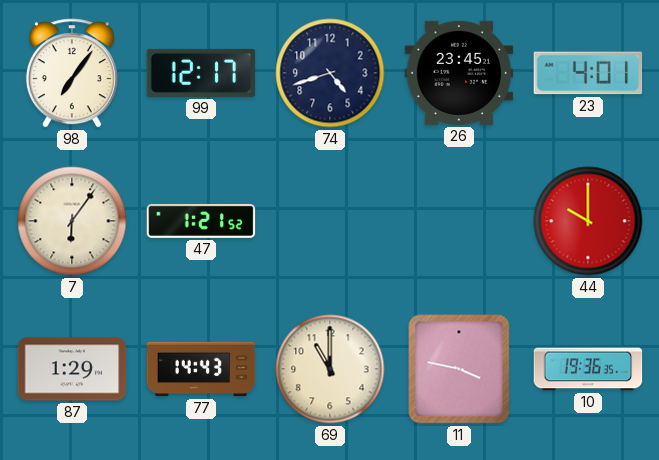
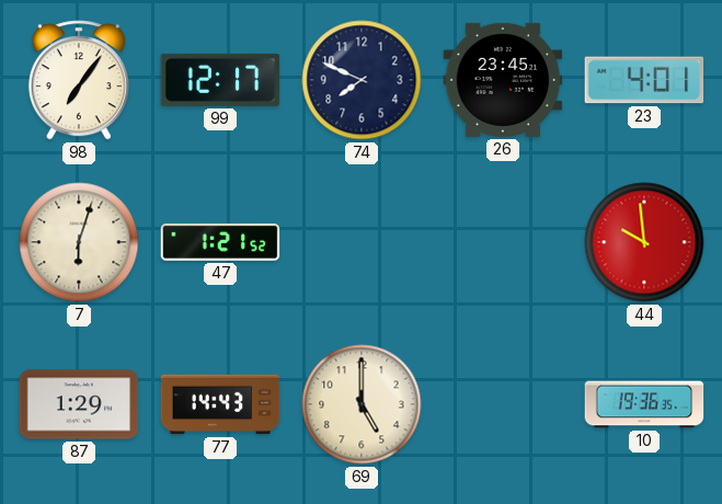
74: 4:42 -> 7:49
7: 6:06 -> 6:03
44: 10:00 -> 9:59
69: 11:00 -> 5:00
11: 3:47 -> none
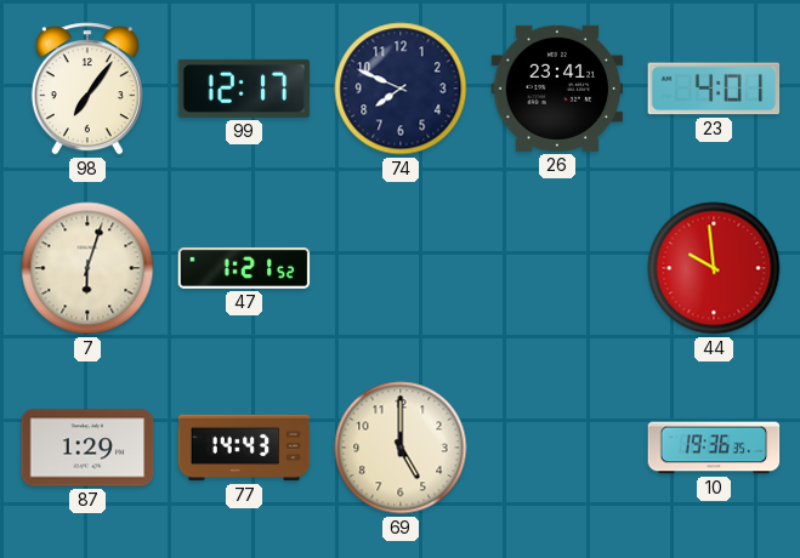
26: 23:45 -> 23:41
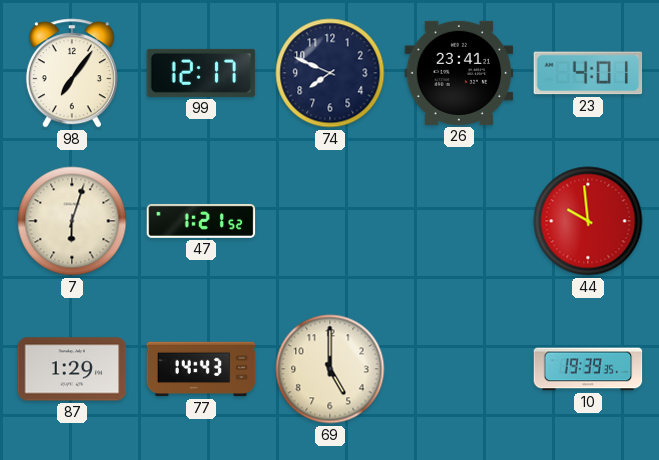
10: 19:36 -> 19:39
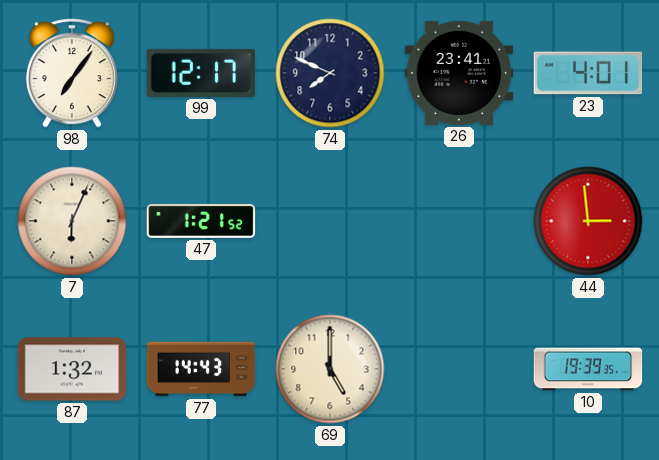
7: 6:03 -> 6:04
44: 9:59 -> 2:59
87: 1:29 -> 1:32
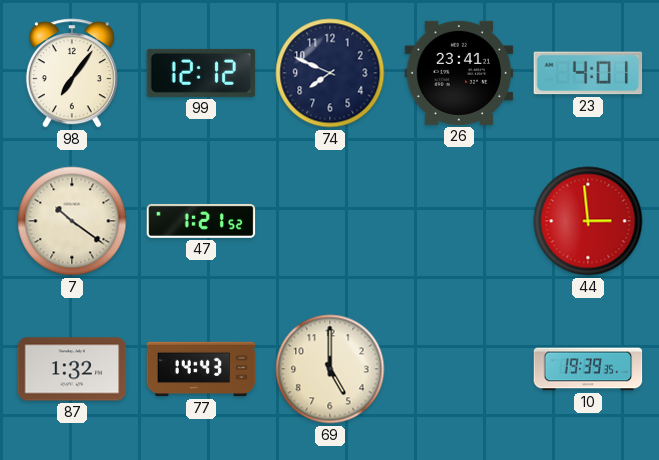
99: 12:17 -> 12:12
7: 6:04 -> 10:21
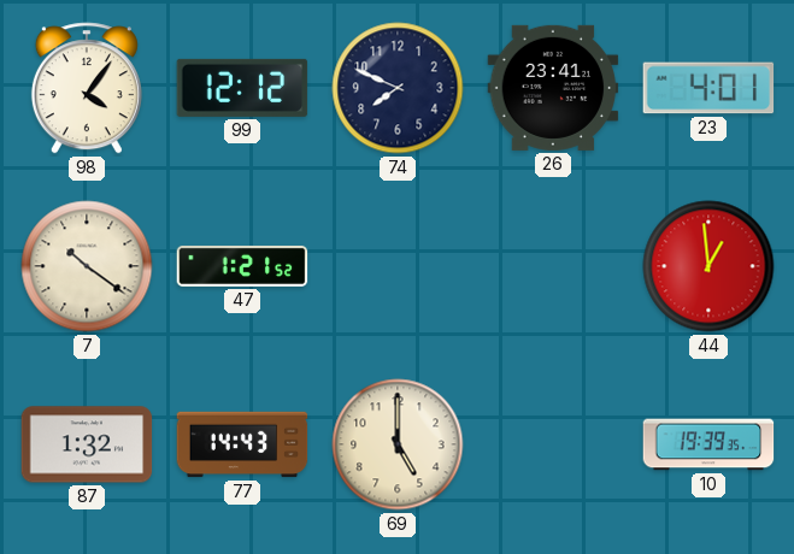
98: 7:06 -> 4:06
44: 2:59 -> 12:59
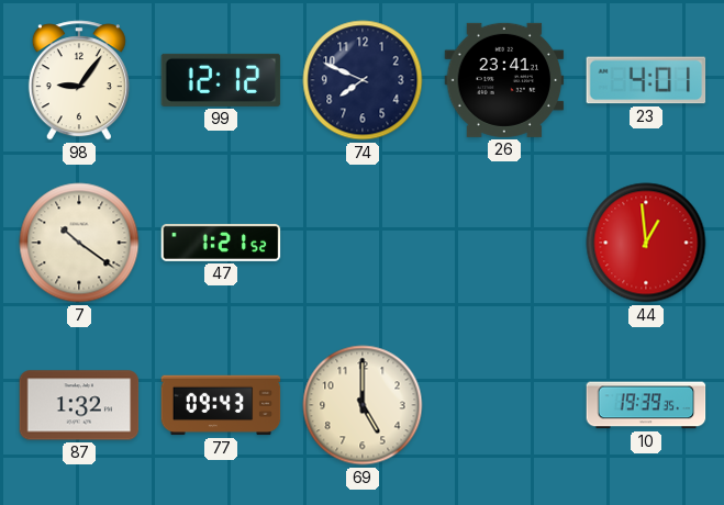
98: 4:06 -> 9:06
77: 14:43 -> 09:43
